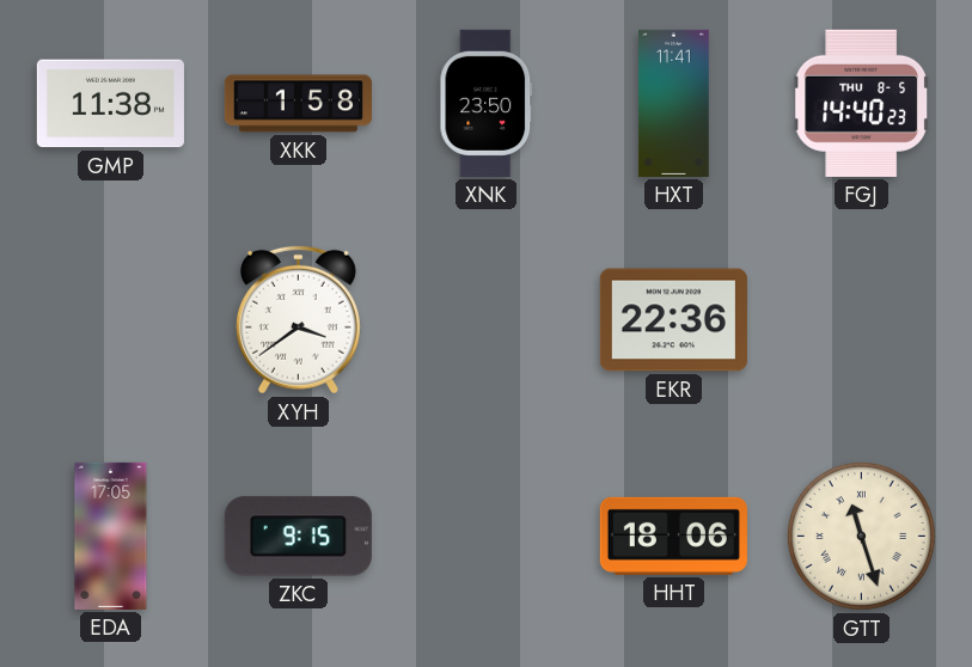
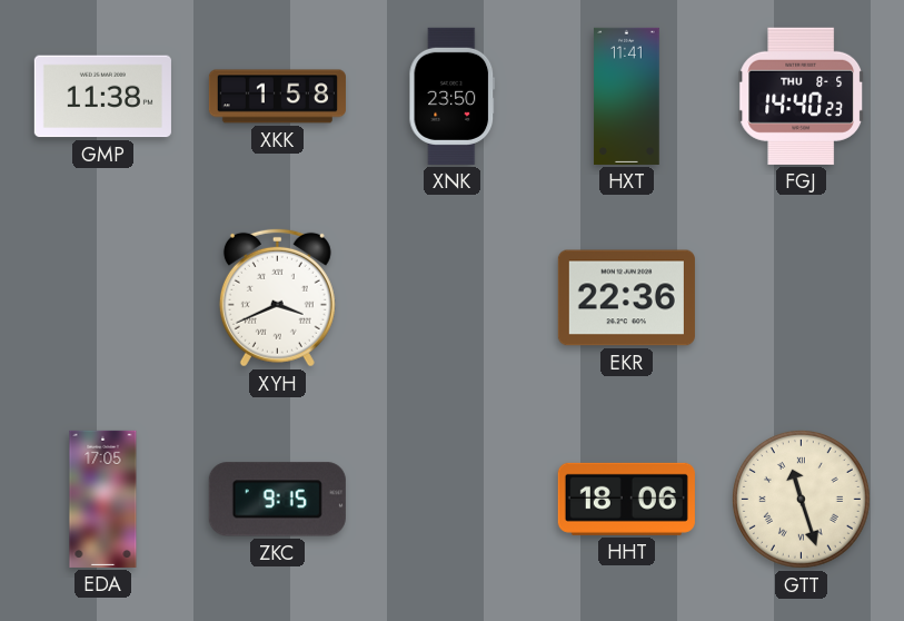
XYH: 3:39 -> 3:41
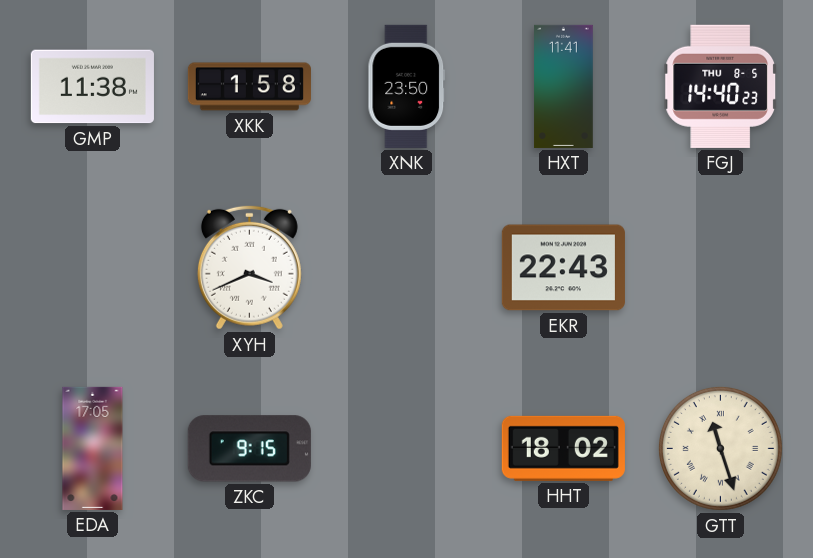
EKR: 22:36 -> 22:43
HHT: 18:06 -> 18:02
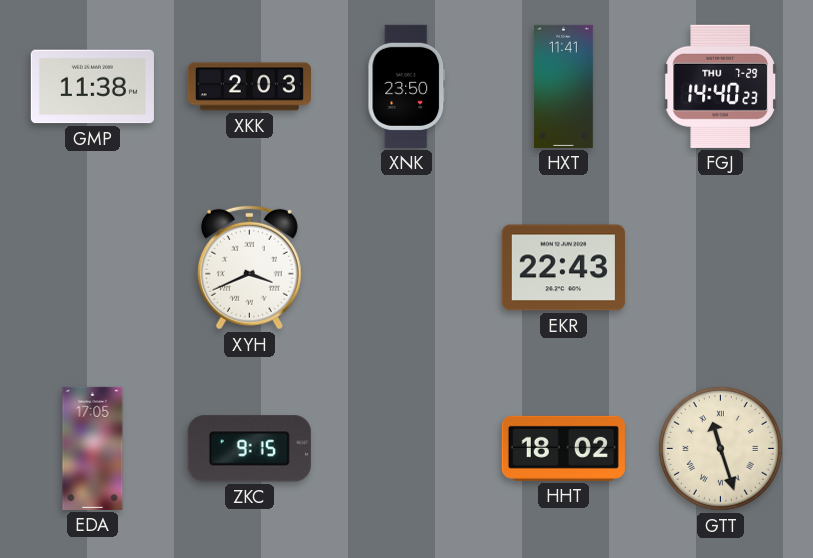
XKK: 1:58 -> 2:03
FGJ date: THU 8-5 -> THU 7-29
